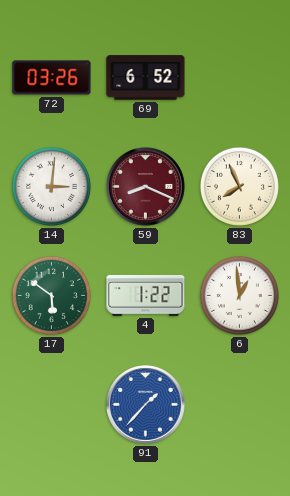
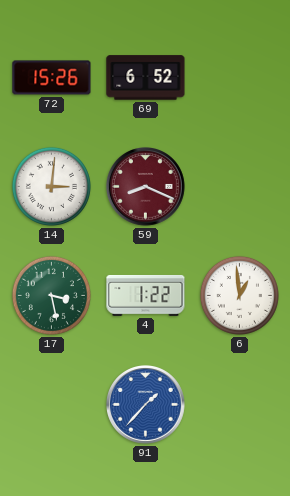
72: 03:26 -> 15:26
83: 7:56 -> none
17: 5:51 -> 3:28
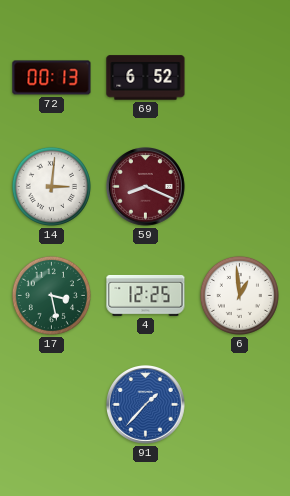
72: 15:26 -> 00:13
4: 1:22 -> 12:25
